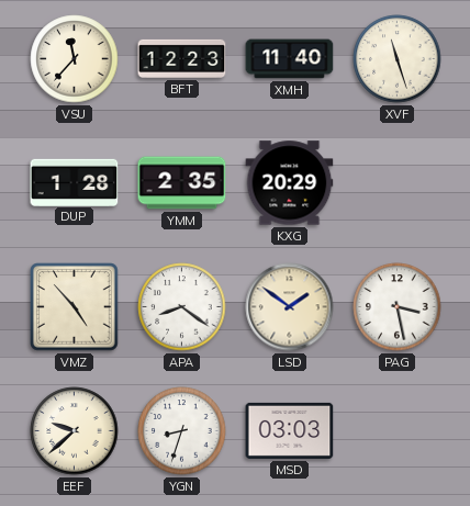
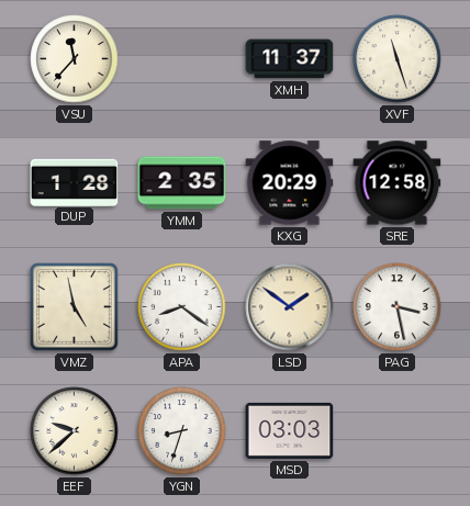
BFT: 12:23 -> none
XMH: 11:40 -> 11:37
SRE: none -> 12:58
VMZ: 4:53 -> 4:58
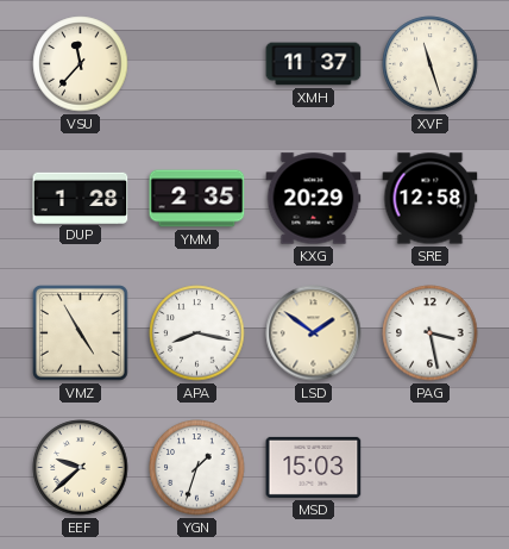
VMZ: 4:58 -> 4:55
APA: 8:21 -> 8:17
YGN: 8:33 -> 1:33
MSD: 03:03 -> 15:03
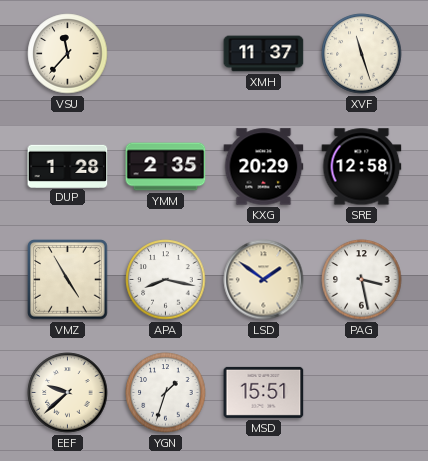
MSD: 15:03 -> 15:51
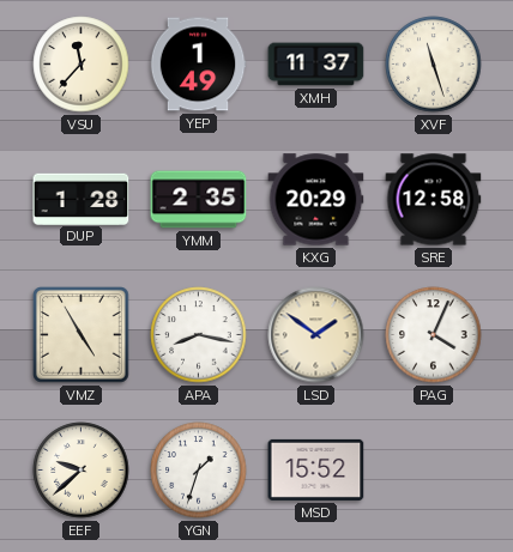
YEP: none -> 1:49
PAG: 3:28 -> 4:04
MSD: 15:51 -> 15:52
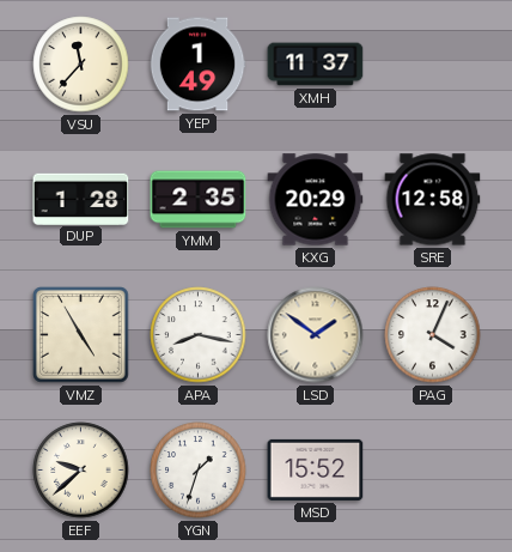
XVF: 11:27 -> none
